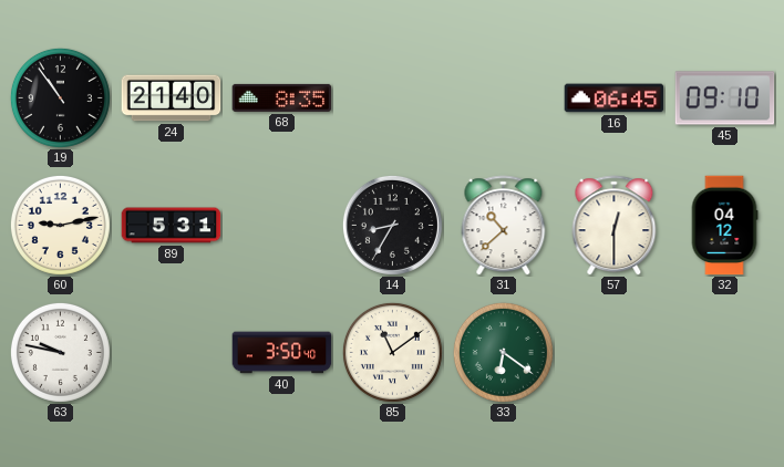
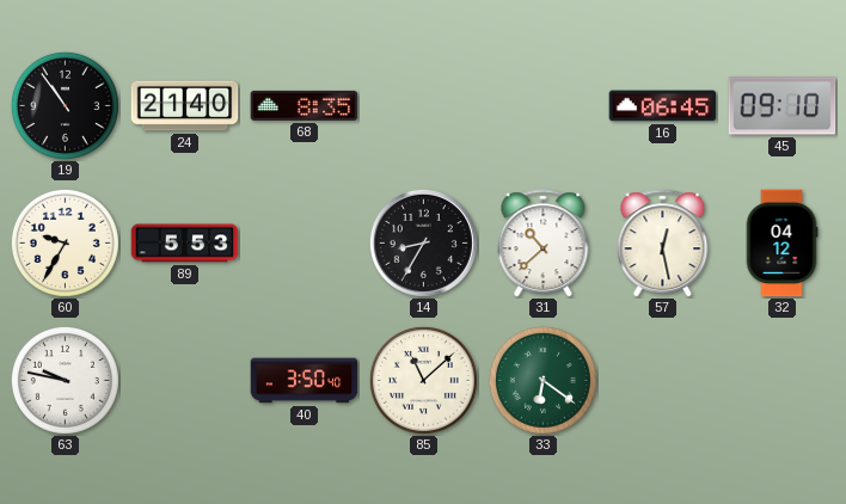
60: 9:13 -> 9:35
89: 5:31 -> 5:53
57: 12:30 -> 12:28
85: 11:09 -> 11:08
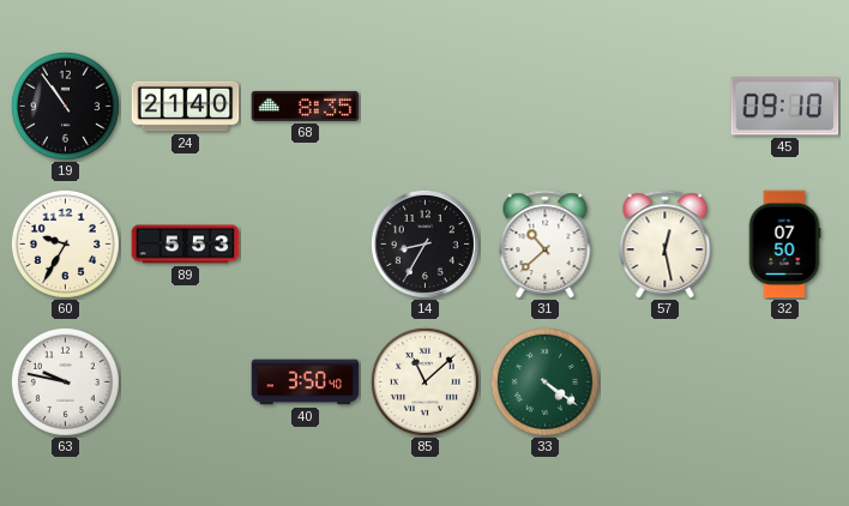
16: 06:45 -> none
32: 04:12 -> 07:50
33: 6:21 -> 4:21
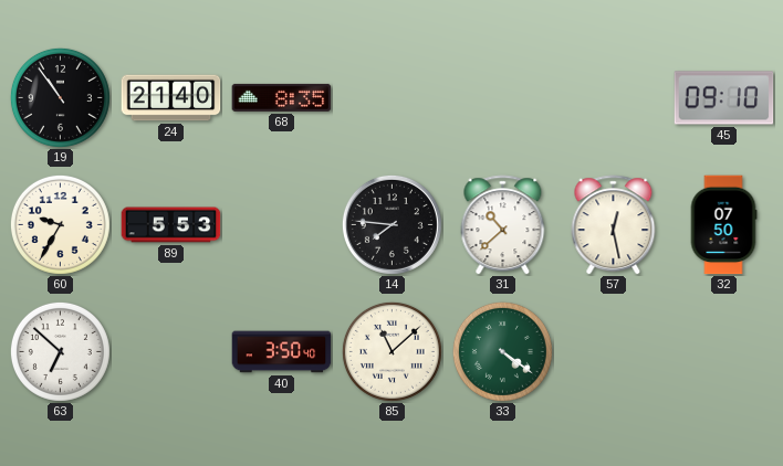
14: 8:35 -> 7:46
63: 9:47 -> 6:52
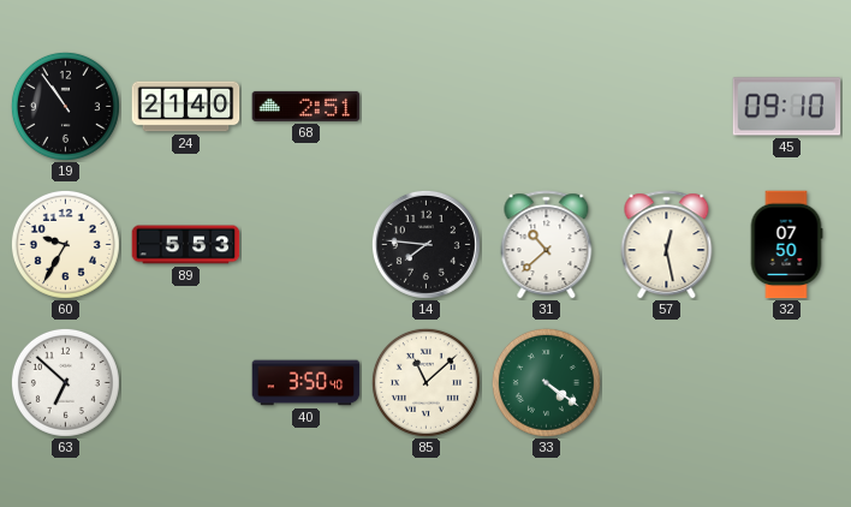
68: 8:35 -> 2:51
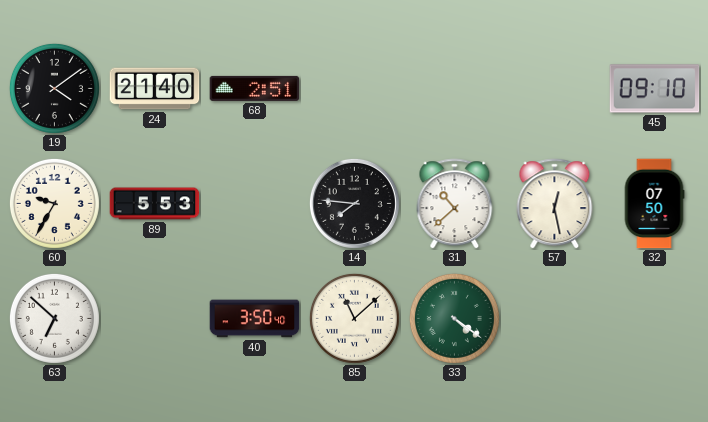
19: 10:54 -> 4:09
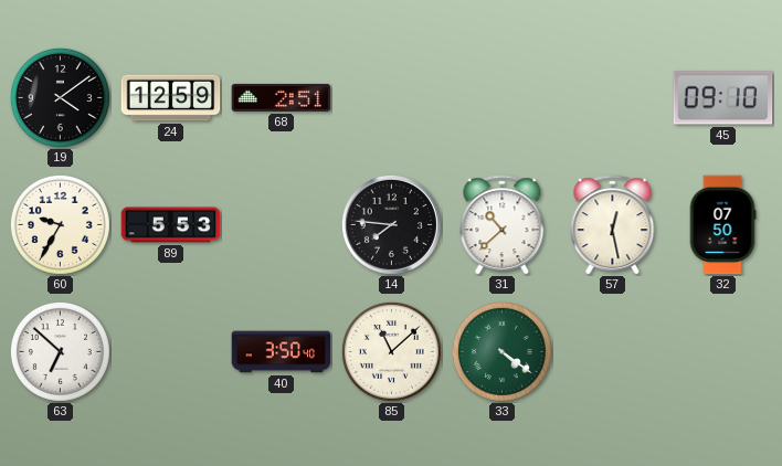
24: 21:40 -> 12:59
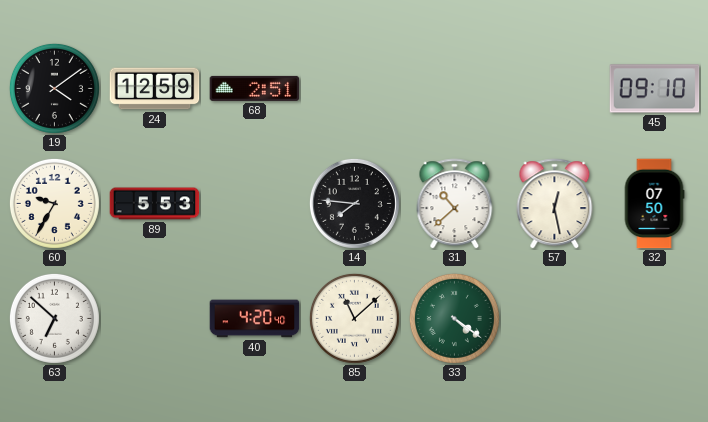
40: 3:50 -> 4:20
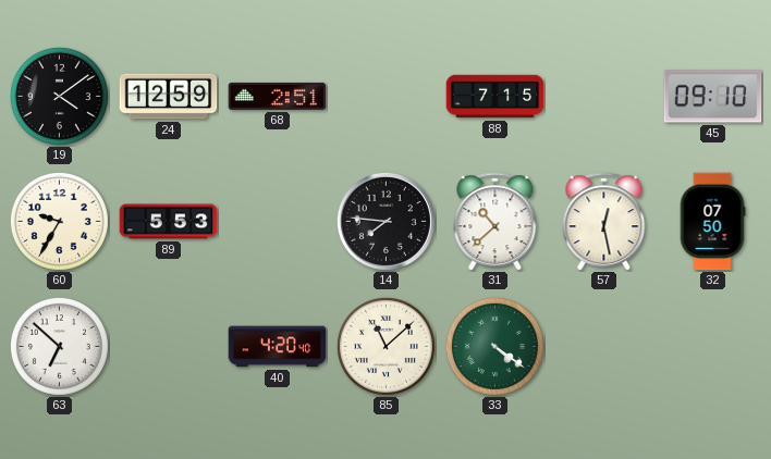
88: none -> 7:15
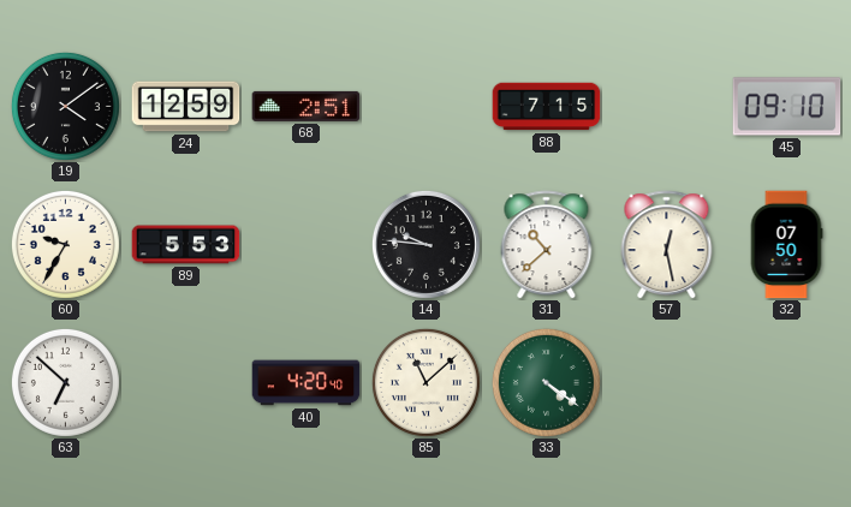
14: 7:46 -> 9:46
